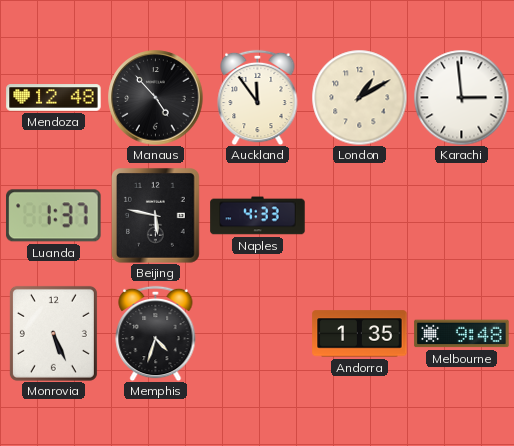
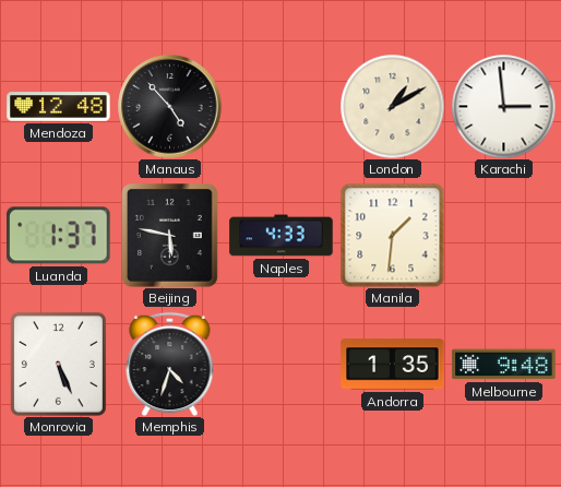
Auckland: 11:54 -> none
Manila: none -> 1:31
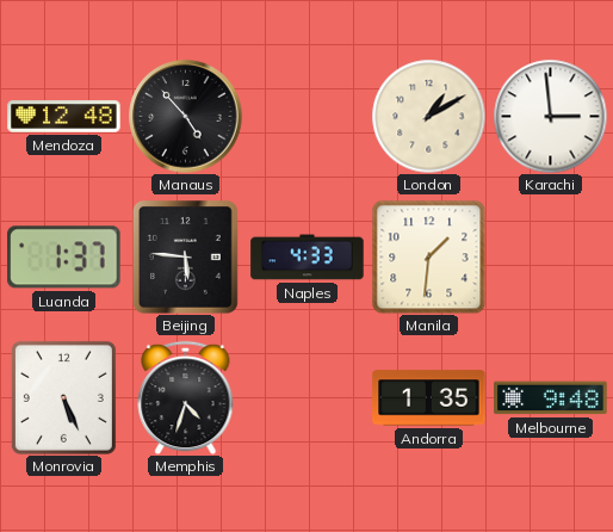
Beijing: 5:47 -> 5:46
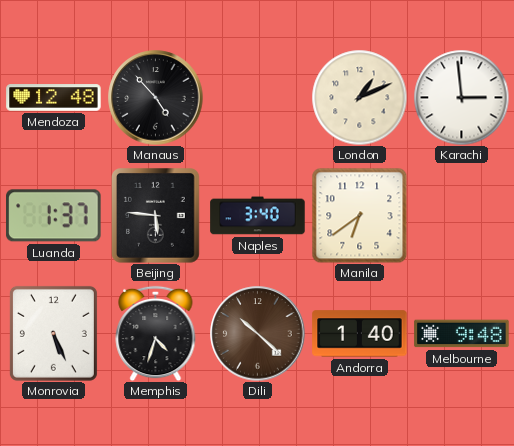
London: 1:10 -> 1:11
Naples: 4:33 -> 3:40
Manila: 1:31 -> 6:39
Dili: none -> 10:22
Andorra: 1:35 -> 1:40
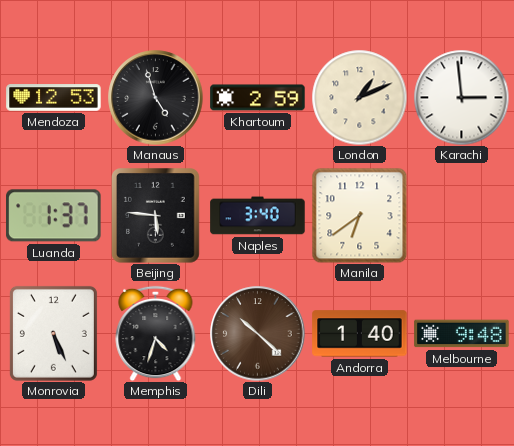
Mendoza: 12:48 -> 12:53
Manaus: 4:53 -> 4:57
Khartoum: none -> 2:59
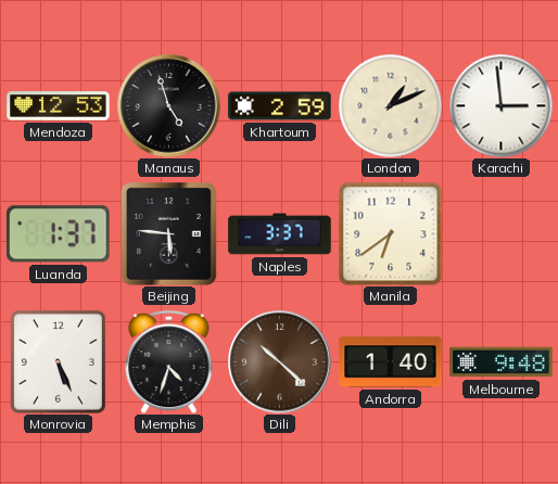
Naples: 3:40 -> 3:37
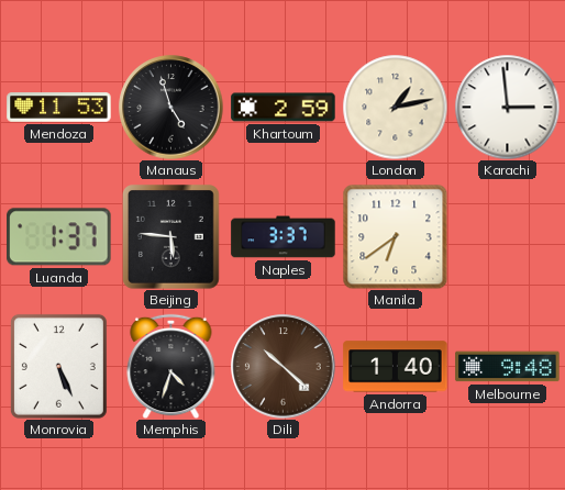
Mendoza: 12:53 -> 11:53
London: 1:11 -> 1:13
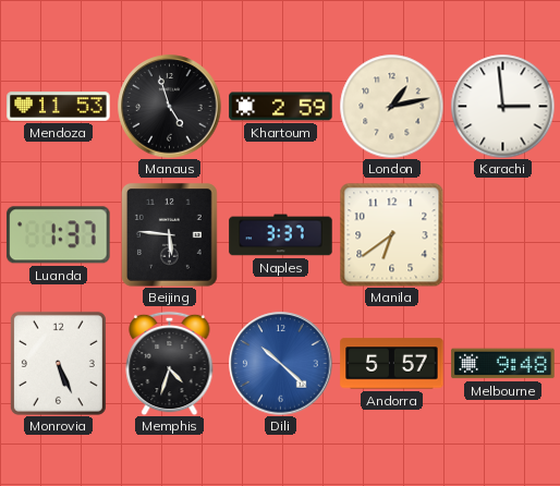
Dili dial: brown -> blue
Andorra: 1:40 -> 5:57
